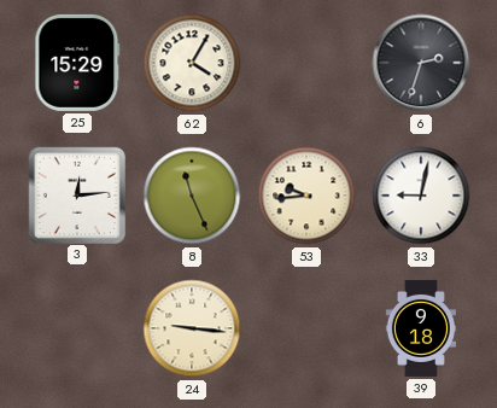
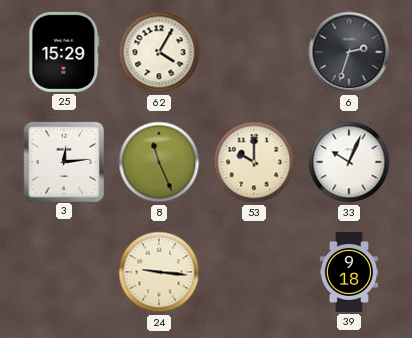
53: 9:44 -> 10:00
33: 9:02 -> 10:04
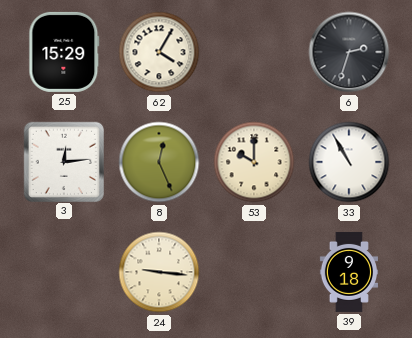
8: 11:26 -> 12:26
33: 10:04 -> 10:55
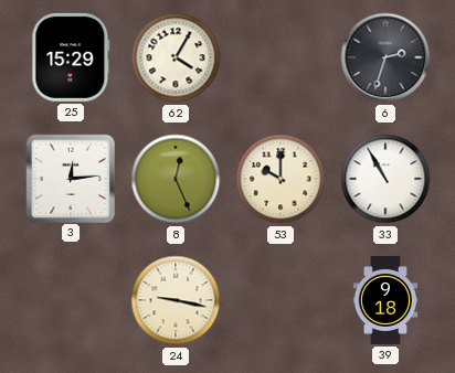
24: 9:16 -> 9:17
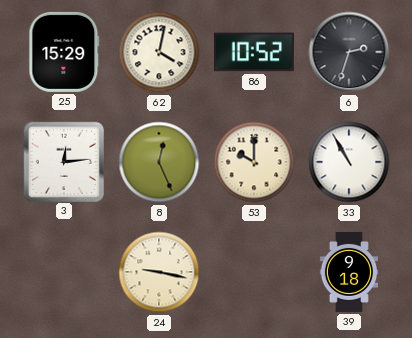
62: 4:05 -> 4:02
86: none -> 10:52
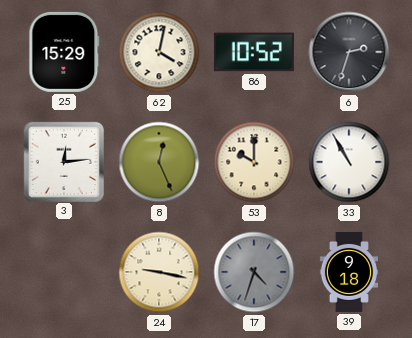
17: none -> 4:33
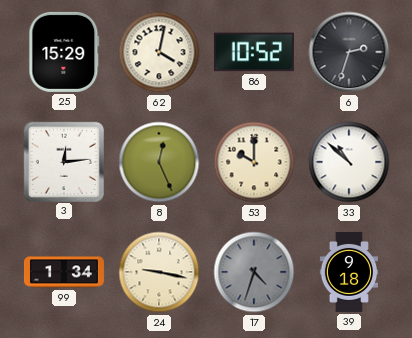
33: 10:55 -> 10:52
99: none -> 1:34
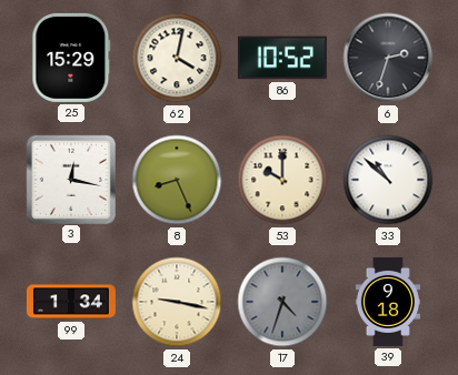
3: 12:14 -> 12:17
8: 12:26 -> 8:26
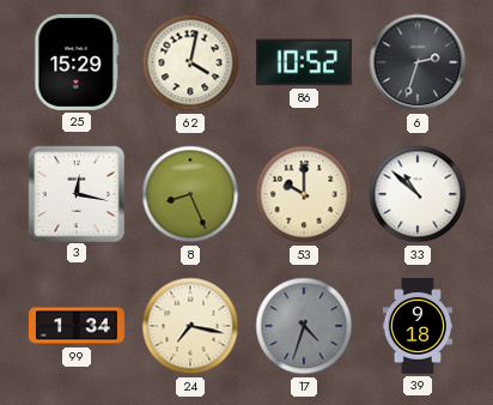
24: 9:17 -> 7:17
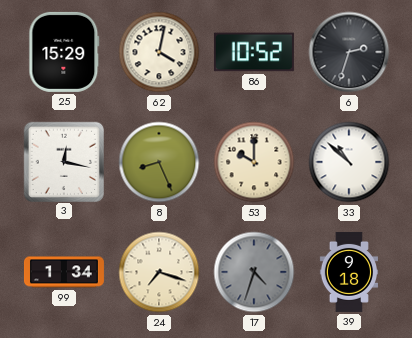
24: 7:17 -> 7:18
